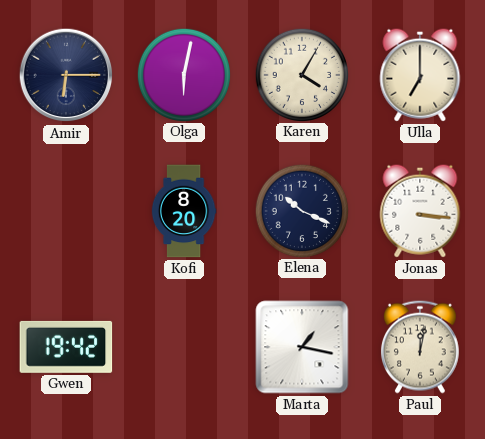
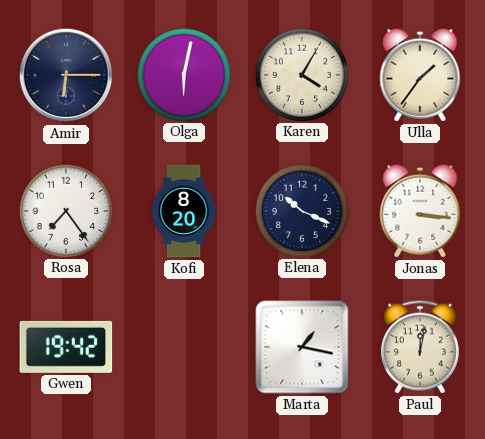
Ulla: 7:00 -> 1:36
Rosa: none -> 7:24
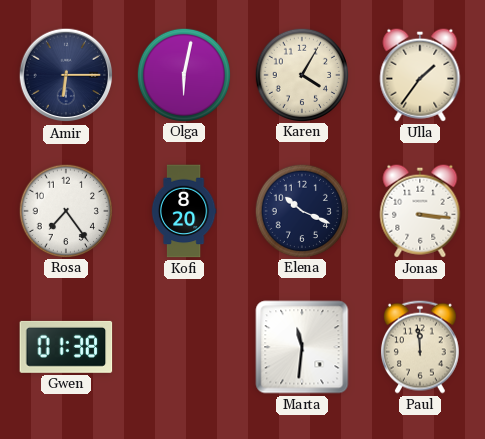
Gwen: 19:42 -> 01:38
Marta: 1:17 -> 11:31
Paul: 12:02 -> 11:59
